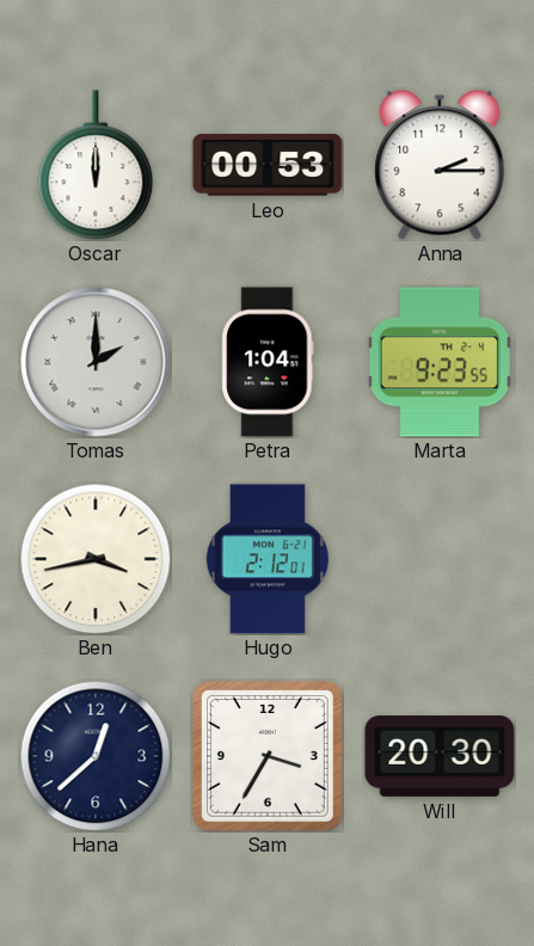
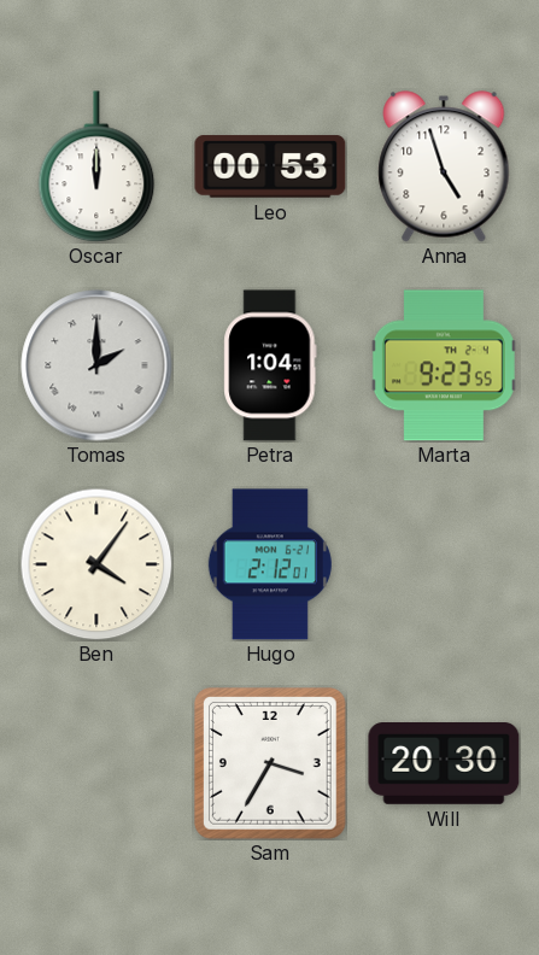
Anna: 2:15 -> 4:57
Ben: 3:43 -> 4:06
Hana: 12:38 -> none
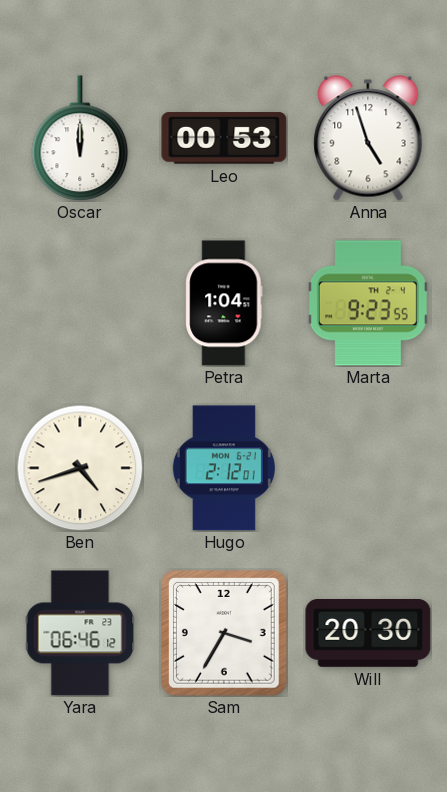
Tomas: 2:00 -> none
Ben: 4:06 -> 4:42
Yara: none -> 06:46
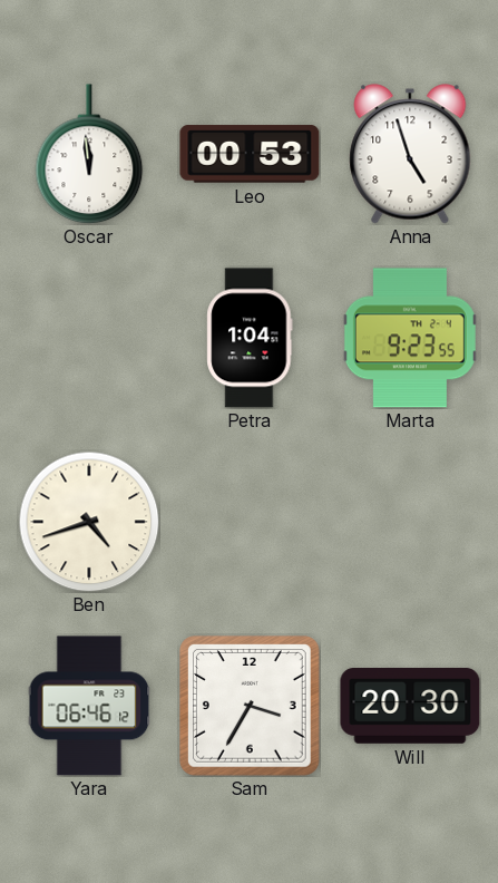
Oscar: 12:00 -> 11:59
Hugo: 2:12 -> none
